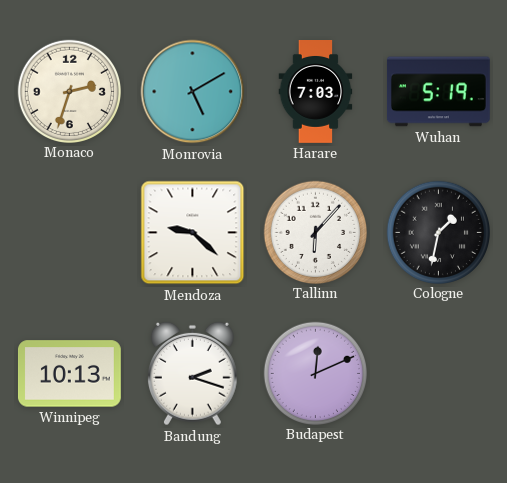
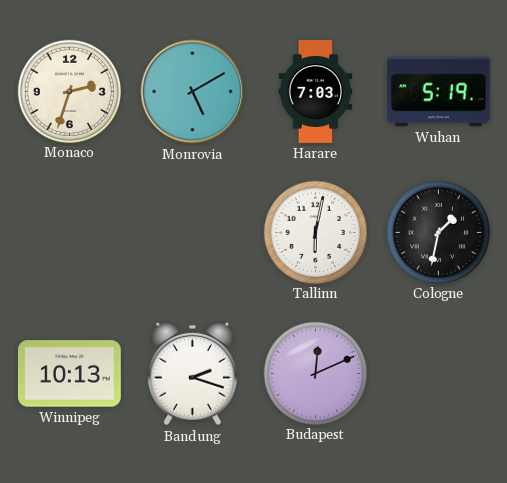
Mendoza: 9:22 -> none
Tallinn: 6:07 -> 6:02
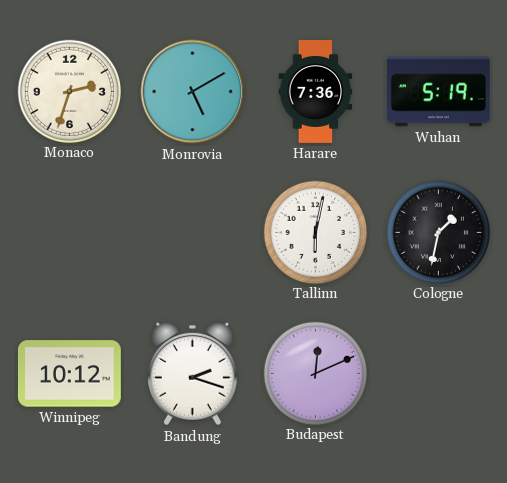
Harare: 7:03 -> 7:36
Winnipeg: 10:13 -> 10:12
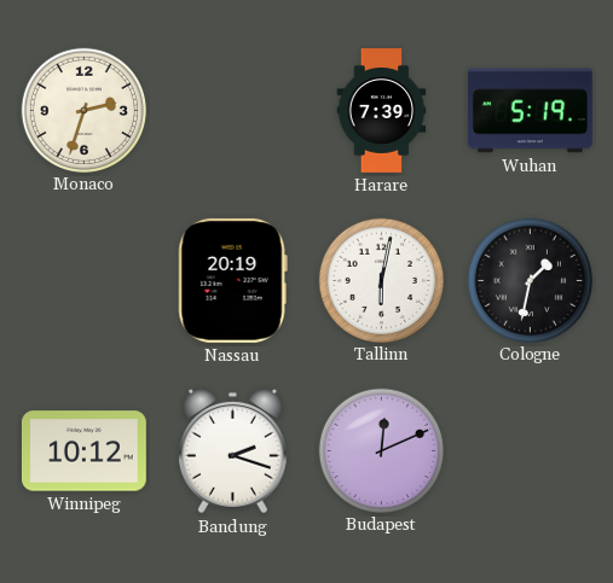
Monrovia: 5:10 -> none
Harare: 7:36 -> 7:39
Nassau: none -> 20:19
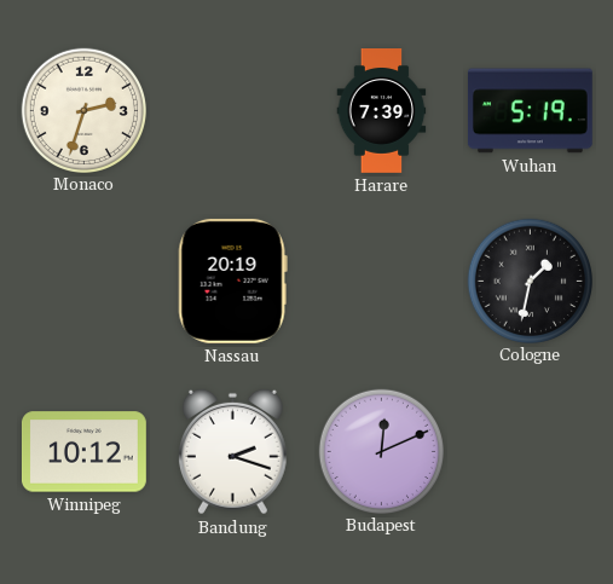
Tallinn: 6:02 -> none
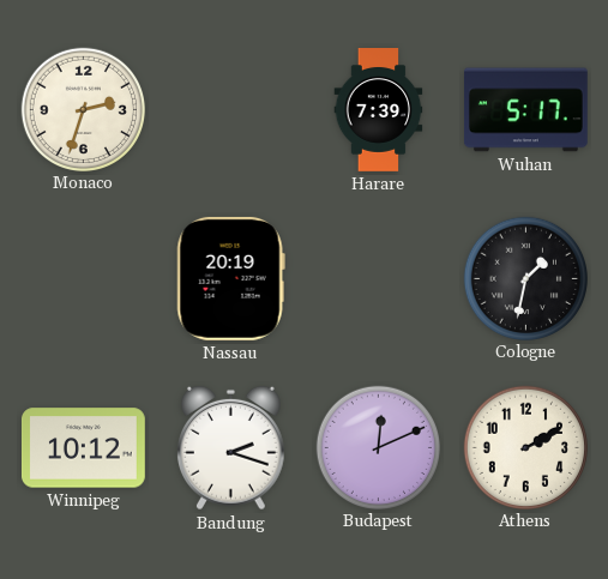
Wuhan: 5:19 -> 5:17
Athens: none -> 2:10
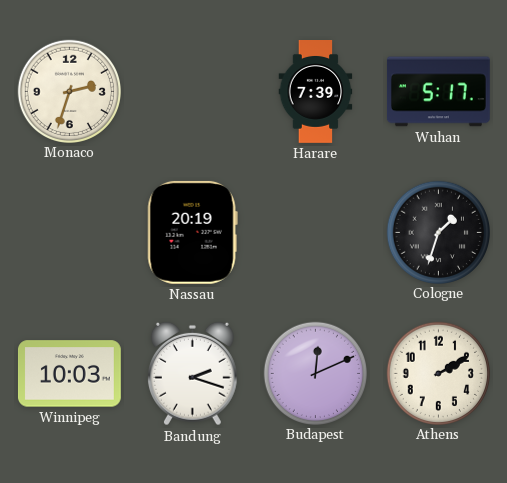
Cologne: 1:32 -> 1:33
Winnipeg: 10:12 -> 10:03
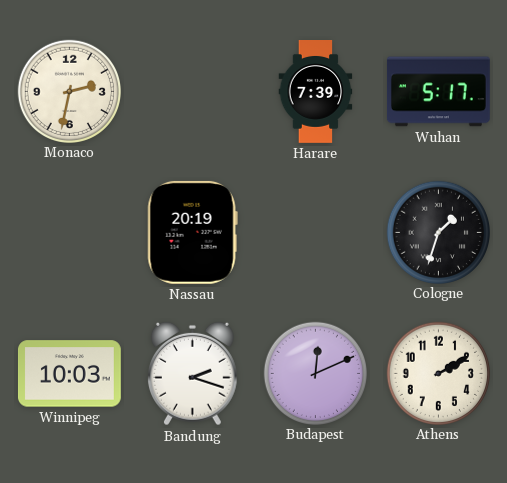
Monaco: 2:33 -> 2:32
